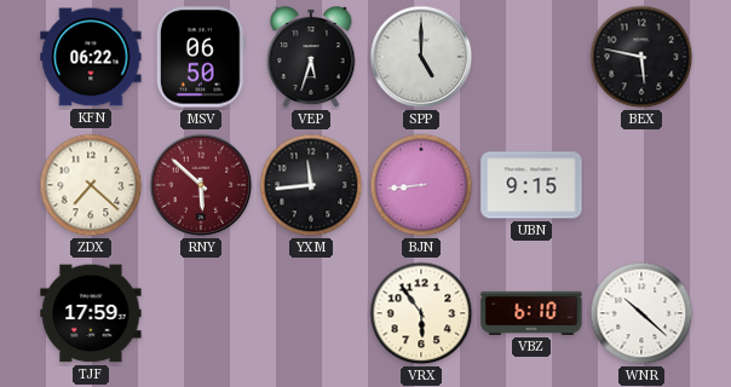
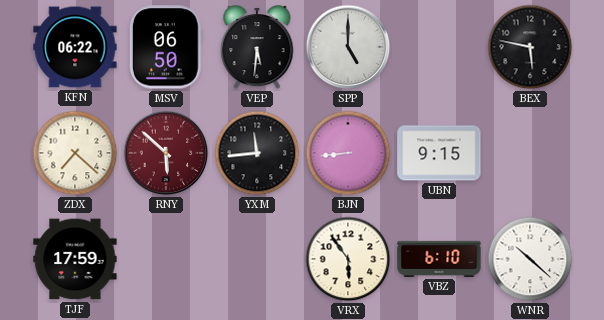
VEP: 5:33 -> 5:31
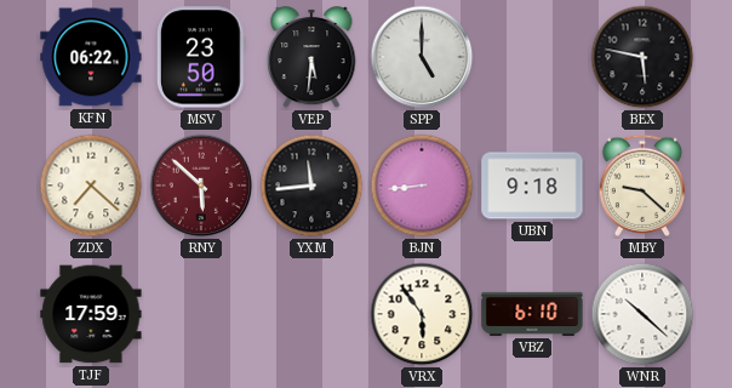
MSV: 06:50 -> 23:50
UBN: 9:15 -> 9:18
MBY: none -> 9:22
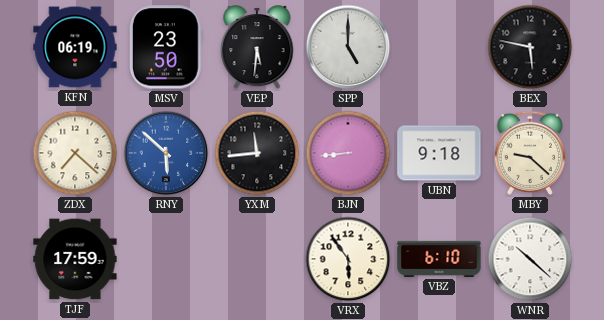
KFN: 06:22 -> 06:19
RNY dial: burgundy -> blue
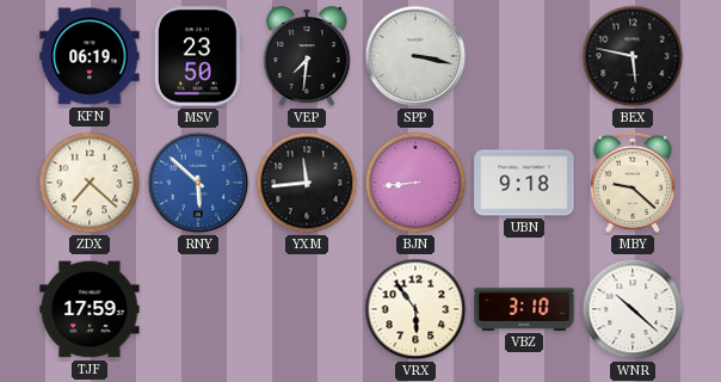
VEP: 5:31 -> 7:31
SPP: 5:00 -> 3:17
VBZ: 6:10 -> 3:10
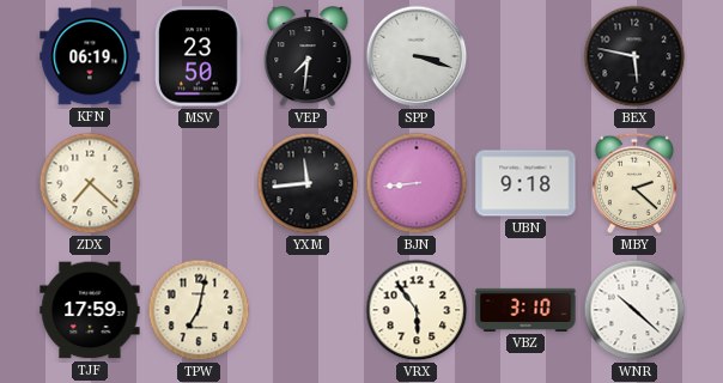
SPP: 3:17 -> 3:18
RNY: 5:52 -> none
MBY: 9:22 -> 2:22
TPW: none -> 7:02
